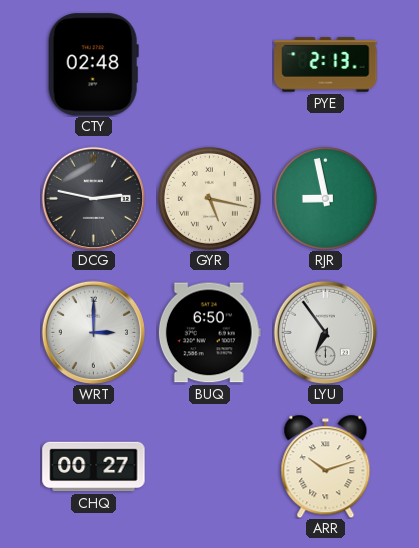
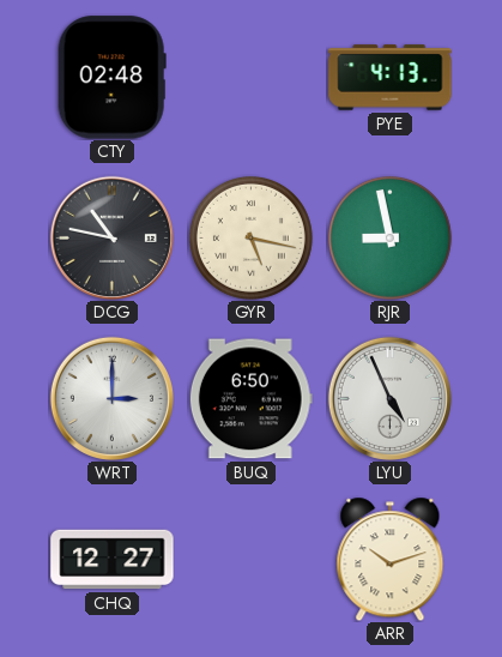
PYE: 2:13 -> 4:13
DCG: 2:47 -> 10:47
LYU: 6:54 -> 4:56
CHQ: 00:27 -> 12:27
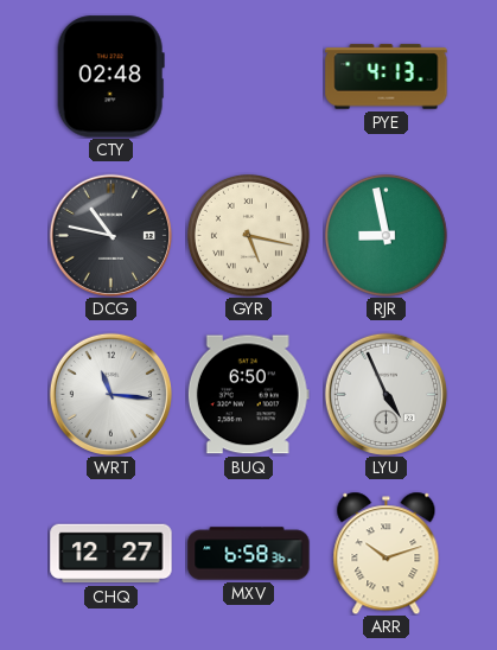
WRT: 3:00 -> 11:16
MXV: none -> 6:58
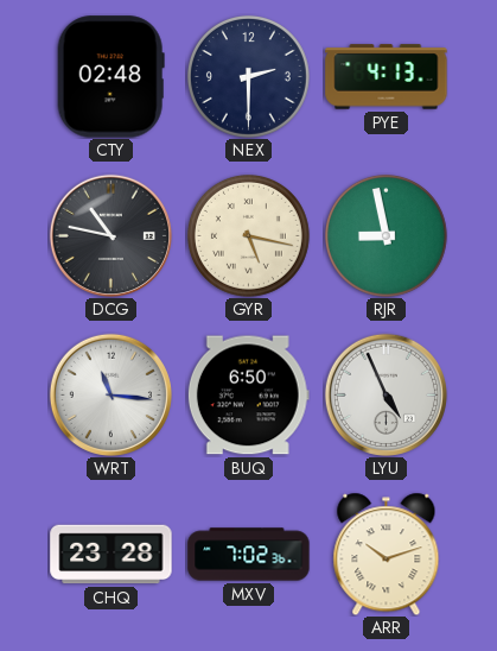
NEX: none -> 2:30
CHQ: 12:27 -> 23:28
MXV: 6:58 -> 7:02
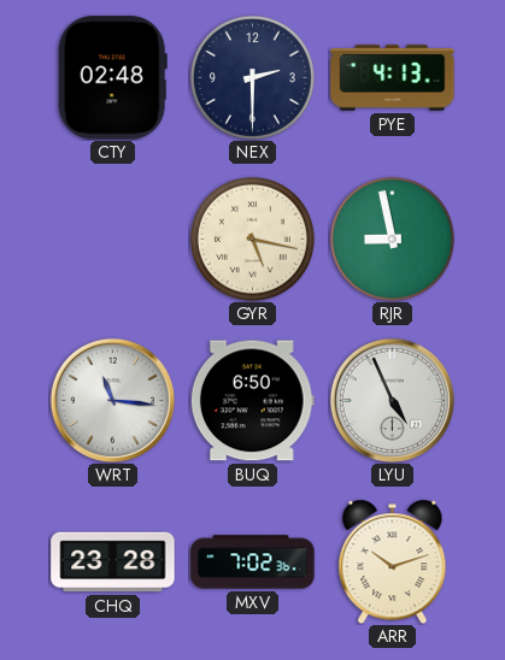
DCG: 10:47 -> none
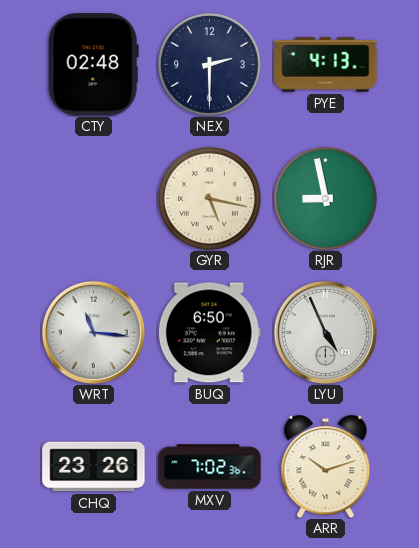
CHQ: 23:28 -> 23:26
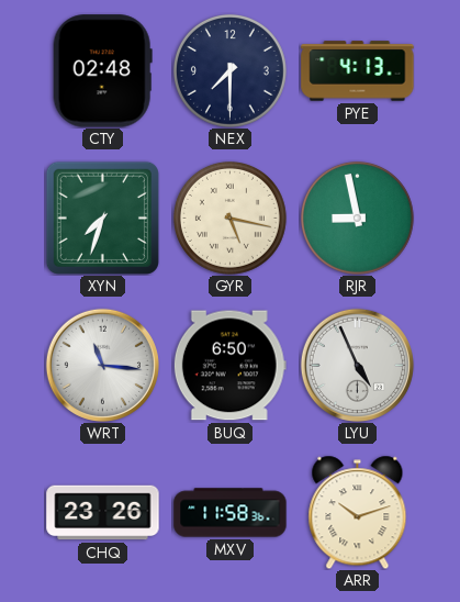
NEX: 2:30 -> 7:30
XYN: none -> 7:33
MXV: 7:02 -> 11:58
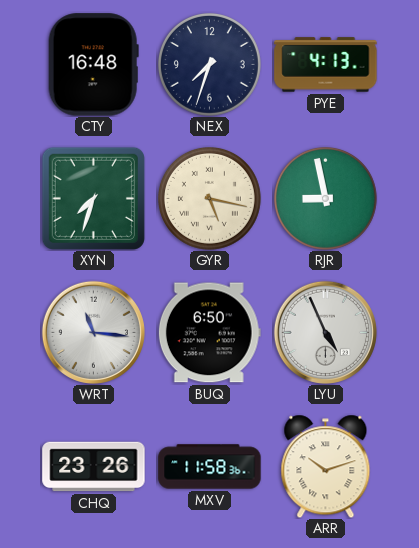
CTY: 02:48 -> 16:48
NEX: 7:30 -> 7:33
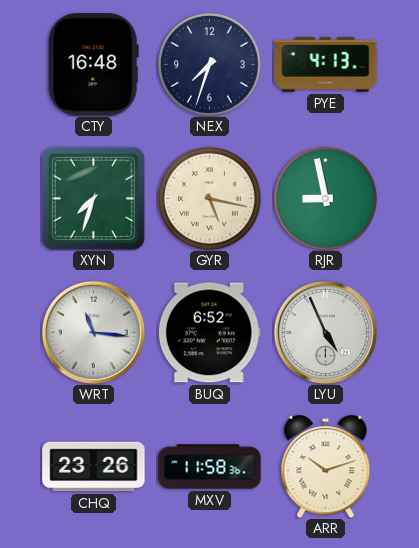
BUQ: 6:50 -> 6:52
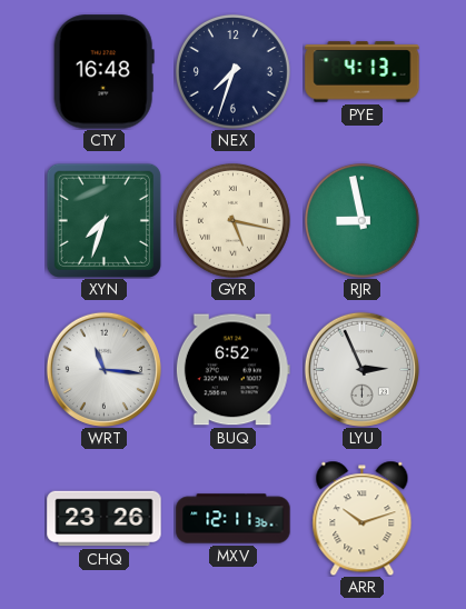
LYU: 4:56 -> 2:56
MXV: 11:58 -> 12:11
